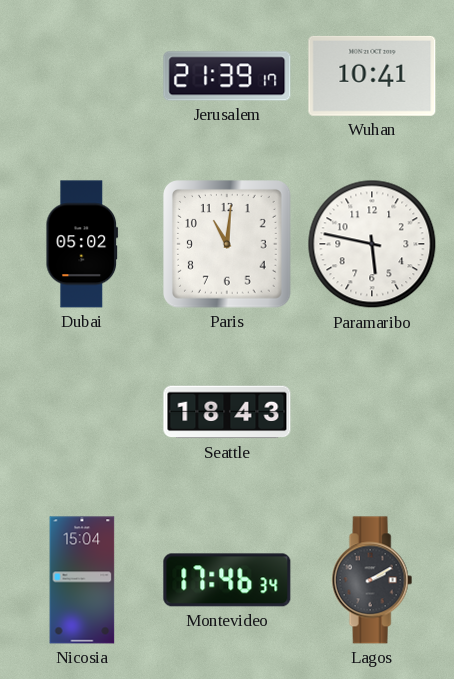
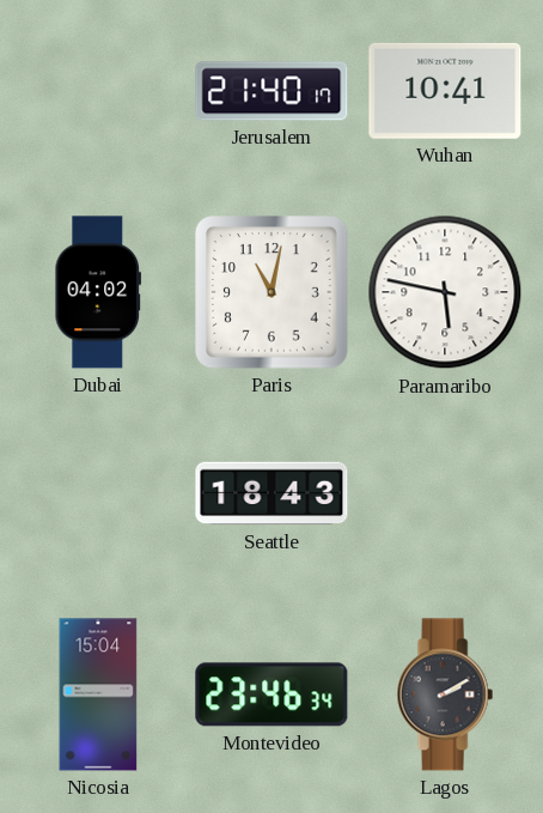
Jerusalem: 21:39 -> 21:40
Dubai: 05:02 -> 04:02
Paris: 11:01 -> 11:02
Montevideo: 17:46 -> 23:46
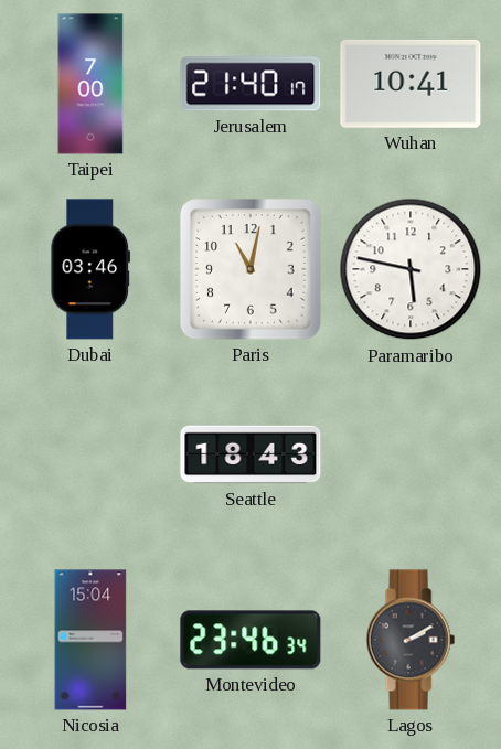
Taipei: none -> 7:00
Dubai: 04:02 -> 03:46
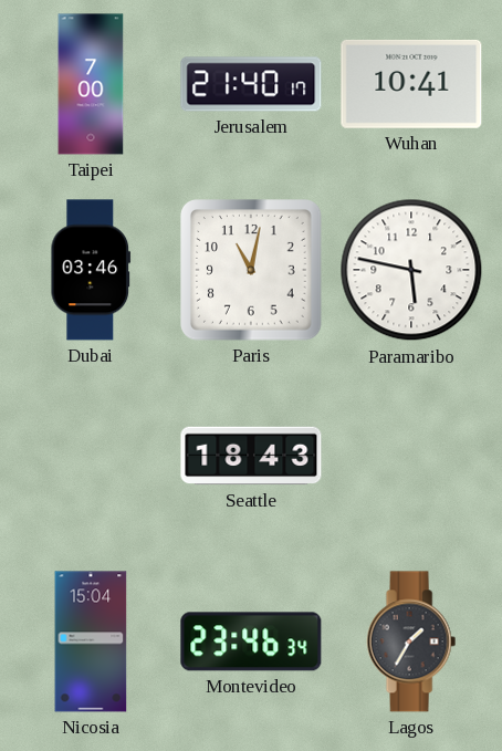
Lagos: 2:10 -> 1:35
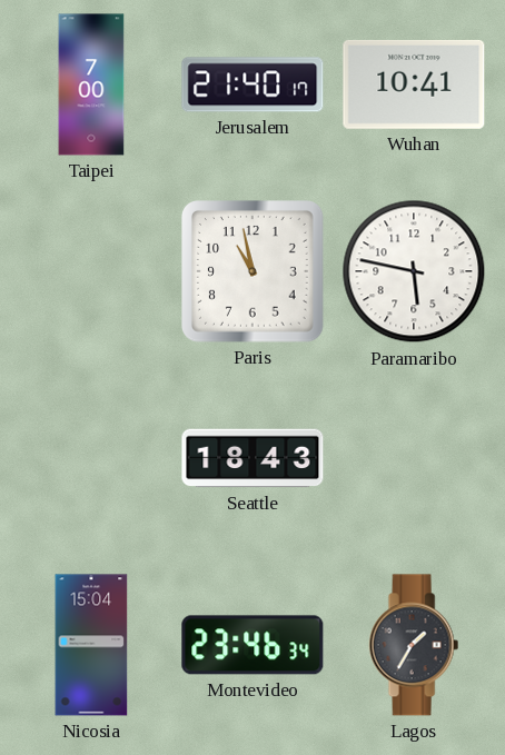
Dubai: 03:46 -> none
Paris: 11:02 -> 10:58
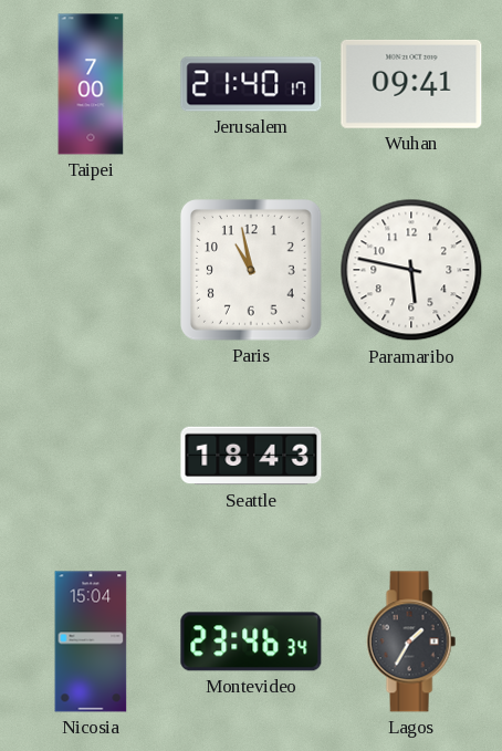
Wuhan: 10:41 -> 09:41
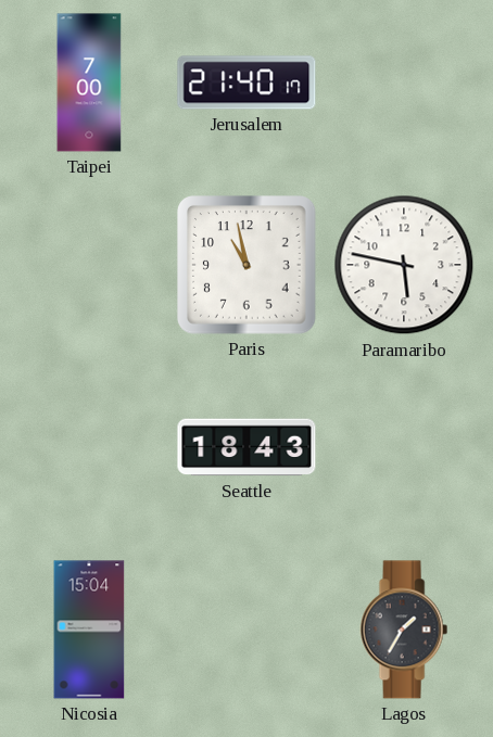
Wuhan: 09:41 -> none
Montevideo: 23:46 -> none
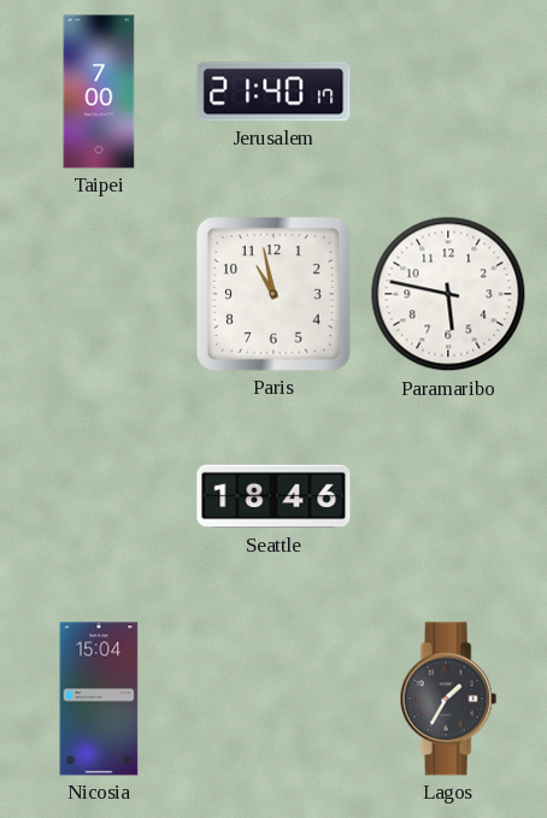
Seattle: 18:43 -> 18:46
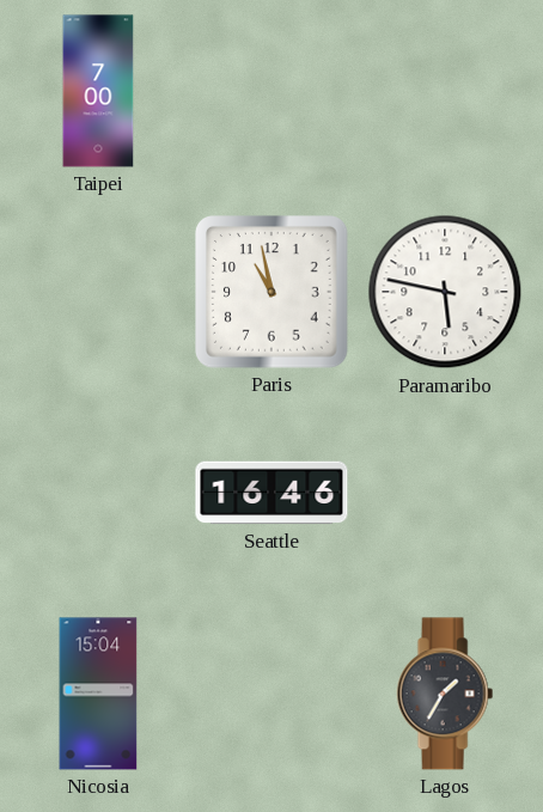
Jerusalem: 21:40 -> none
Seattle: 18:46 -> 16:46
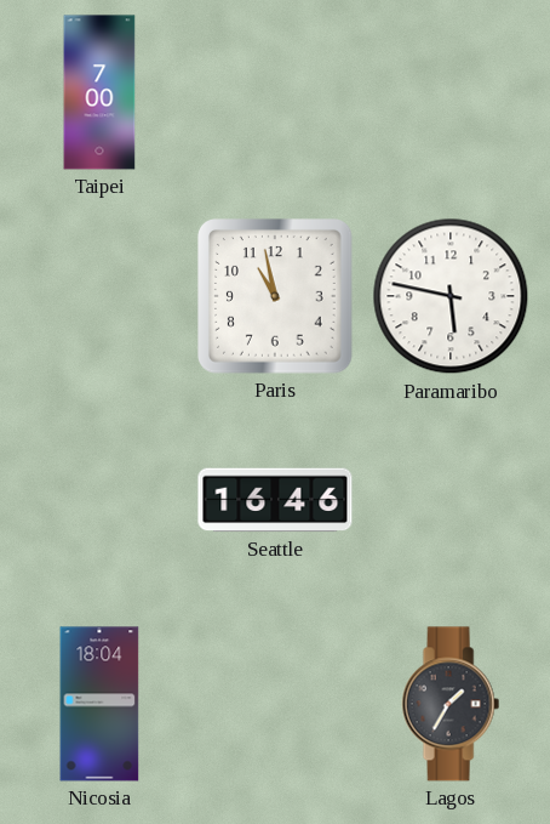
Nicosia: 15:04 -> 18:04
